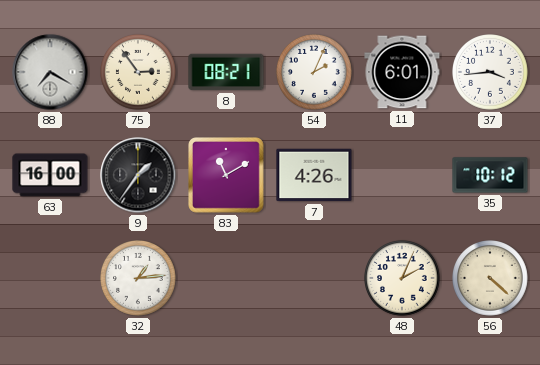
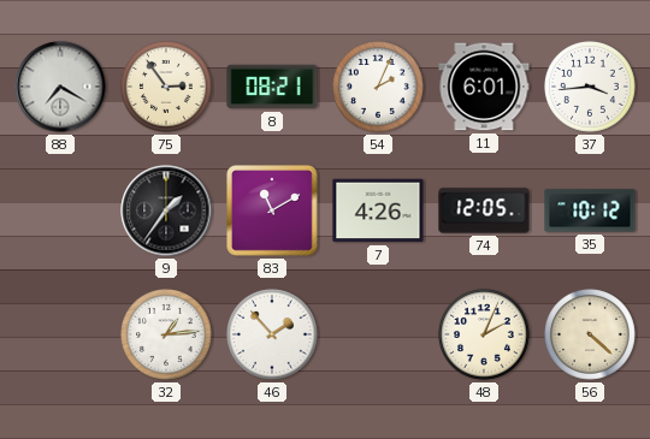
63: 16:00 -> none
74: none -> 12:05
46: none -> 1:53
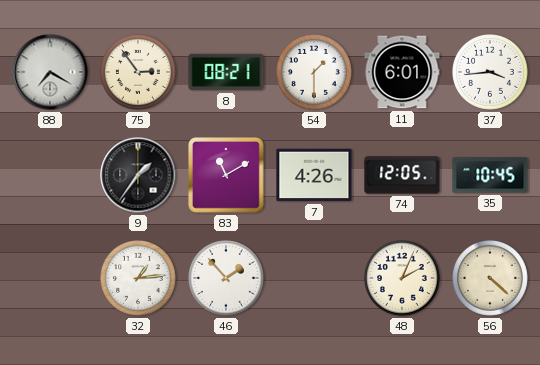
54: 2:04 -> 1:30
35: 10:12 -> 10:45
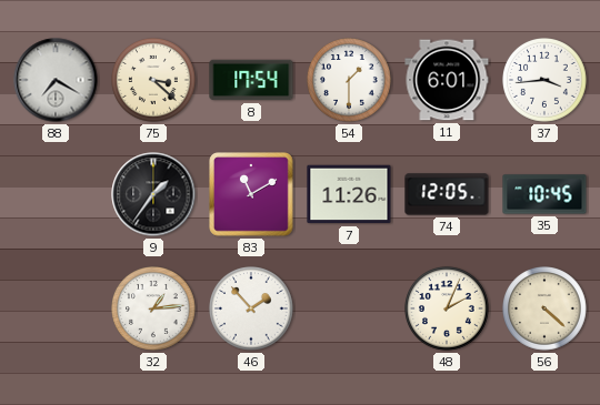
75: 2:54 -> 3:22
8: 08:21 -> 17:54
7: 4:26 -> 11:26
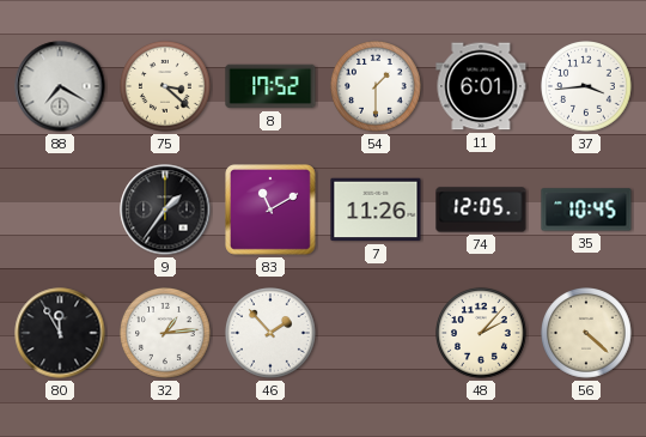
8: 17:54 -> 17:52
80: none -> 11:55
48: 2:04 -> 2:07
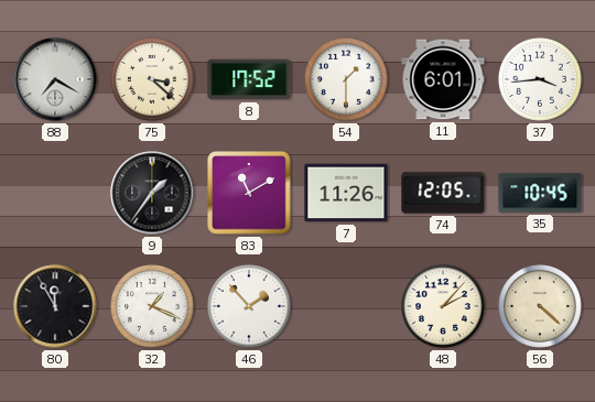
32: 1:14 -> 1:19
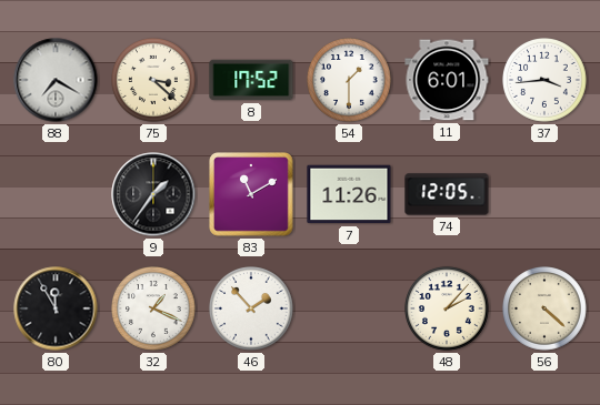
35: 10:45 -> none
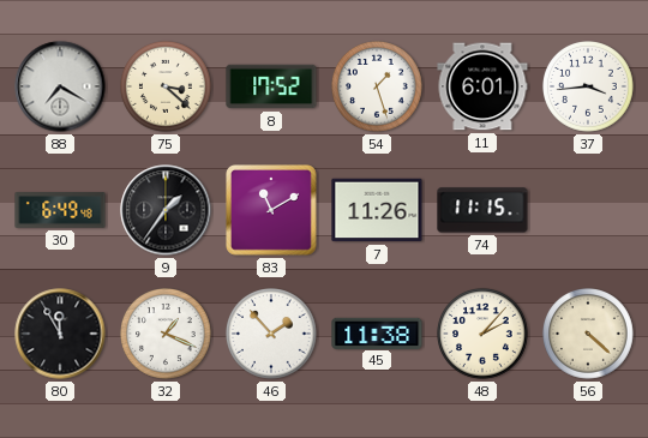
54: 1:30 -> 1:27
30: none -> 6:49
74: 12:05 -> 11:15
45: none -> 11:38
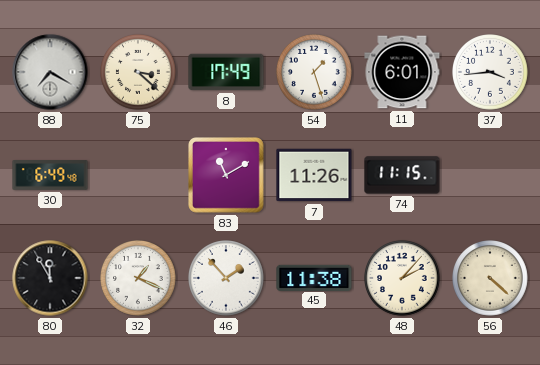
8: 17:52 -> 17:49
9: 1:36 -> none
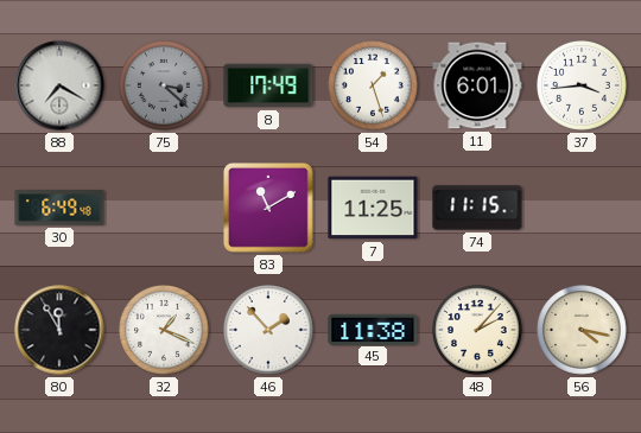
75 dial: cream -> grey
7: 11:26 -> 11:25
56: 4:22 -> 4:17
